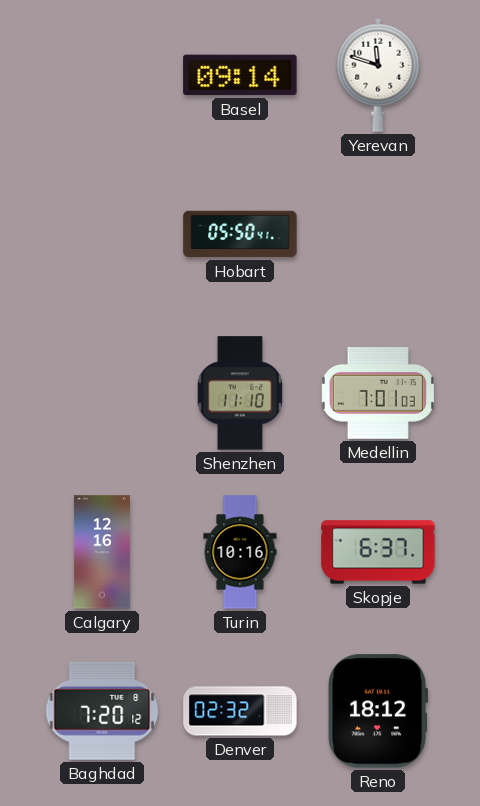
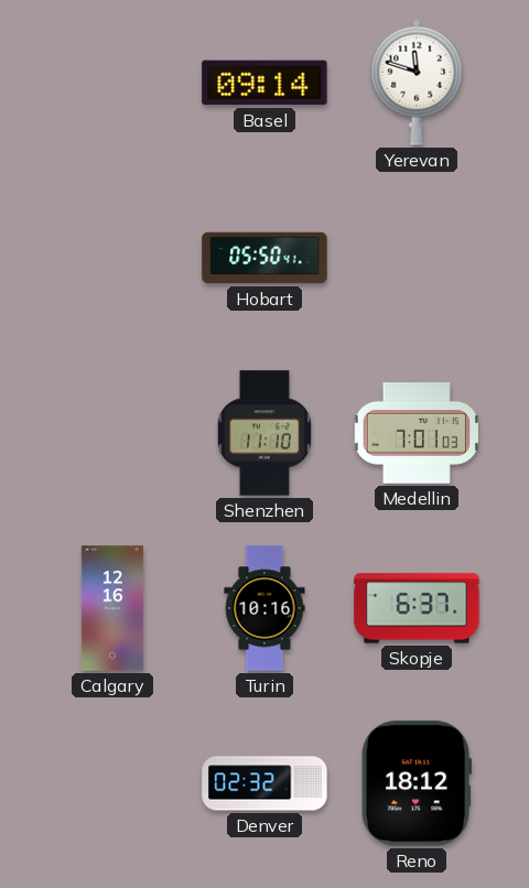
Baghdad: 7:20 -> none
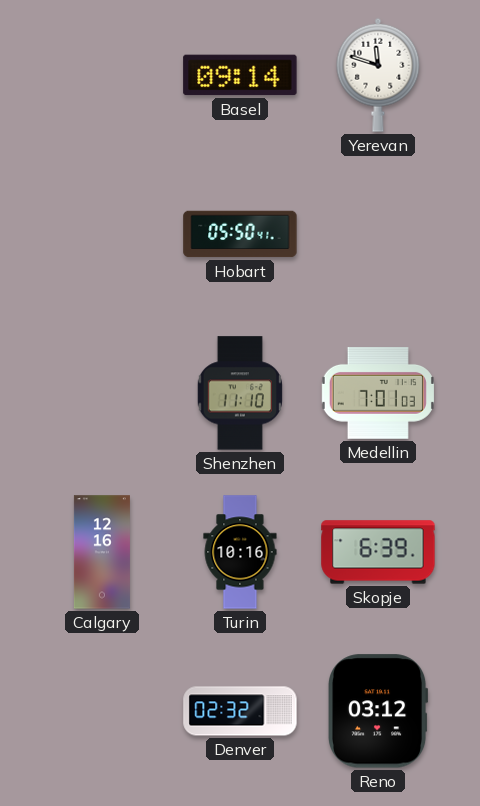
Skopje: 6:37 -> 6:39
Reno: 18:12 -> 03:12
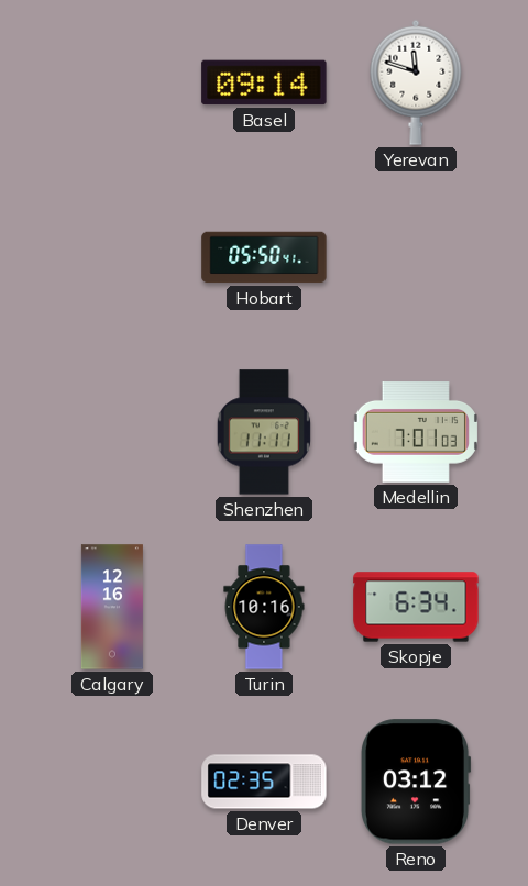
Shenzhen: 11:10 -> 11:11
Skopje: 6:39 -> 6:34
Denver: 02:32 -> 02:35
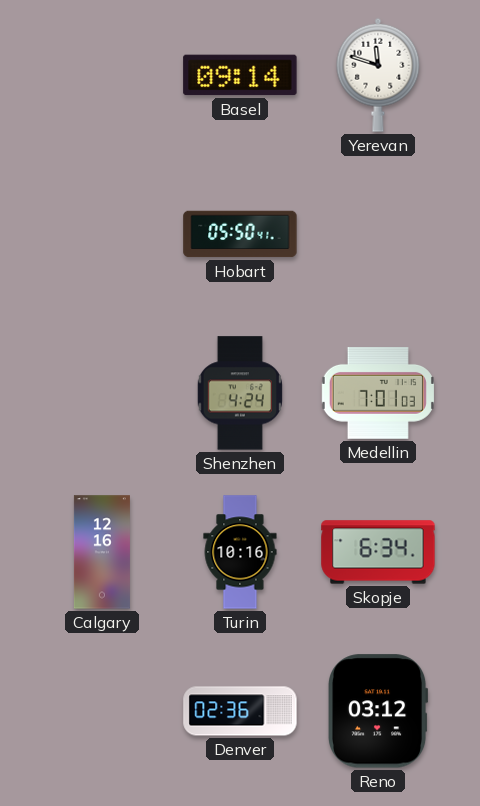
Shenzhen: 11:11 -> 4:24
Denver: 02:35 -> 02:36
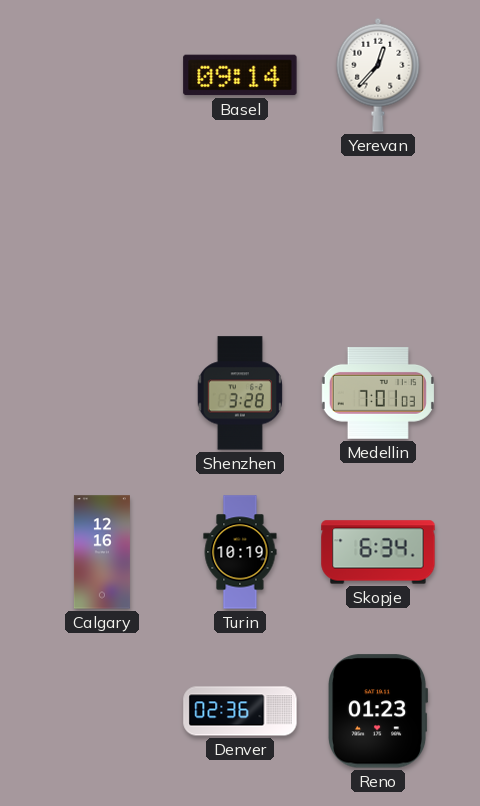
Yerevan: 11:48 -> 12:37
Hobart: 05:50 -> none
Shenzhen: 4:24 -> 3:28
Turin: 10:16 -> 10:19
Reno: 03:12 -> 01:23
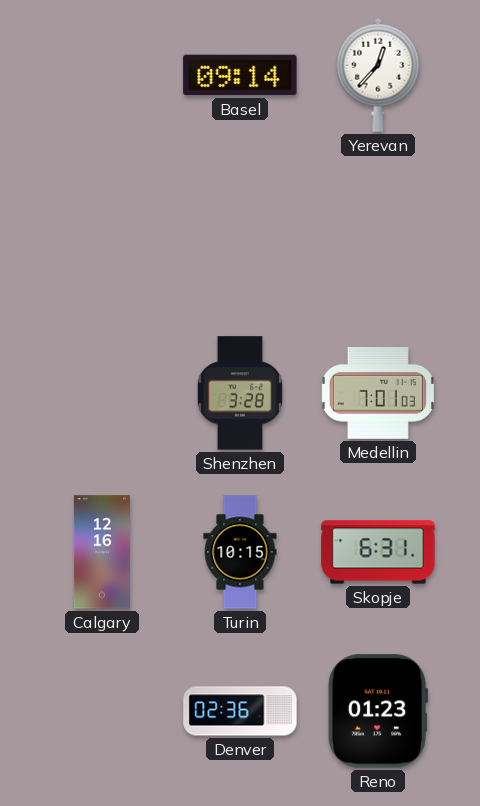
Turin: 10:19 -> 10:15
Skopje: 6:34 -> 6:31
